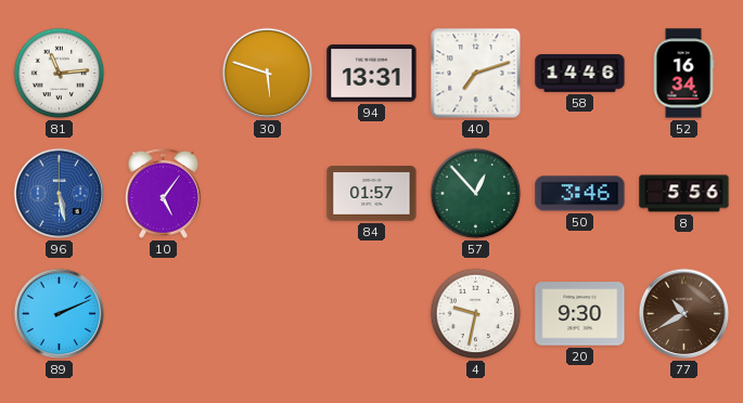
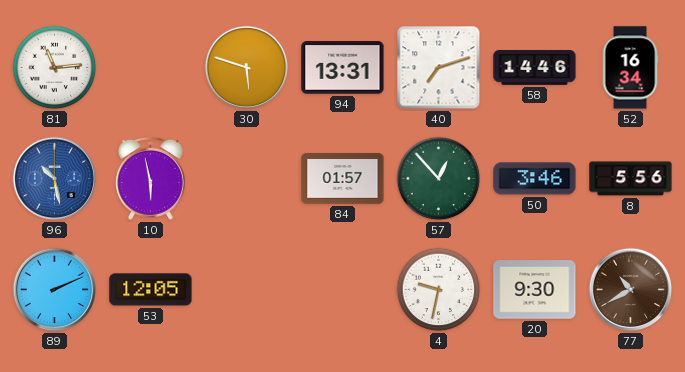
96: 5:28 -> 10:28
10: 5:06 -> 5:58
53: none -> 12:05
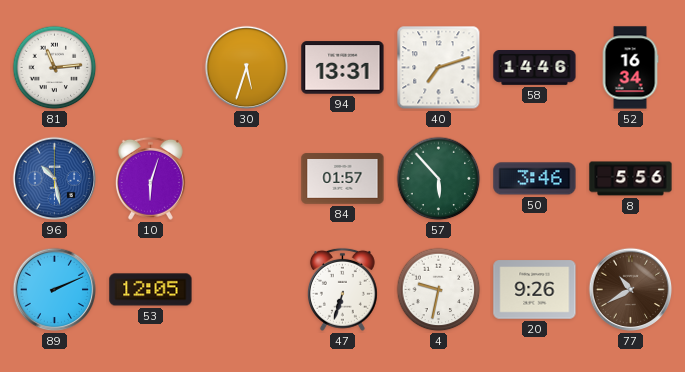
30: 5:48 -> 5:33
10: 5:58 -> 6:03
57: 12:53 -> 5:53
47: none -> 6:33
20: 9:30 -> 9:26
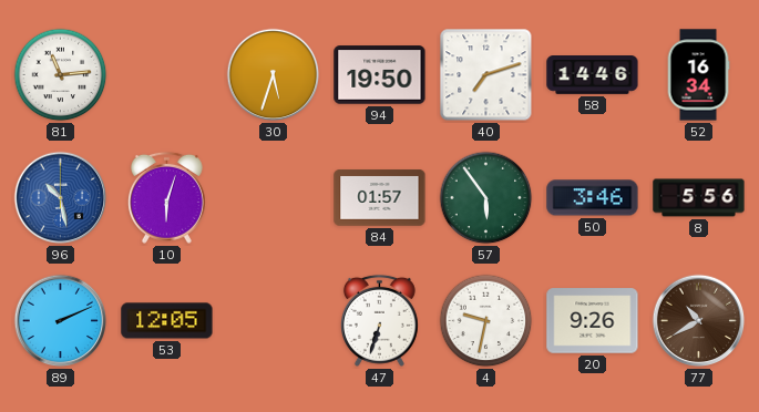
94: 13:31 -> 19:50
57: 5:53 -> 5:54
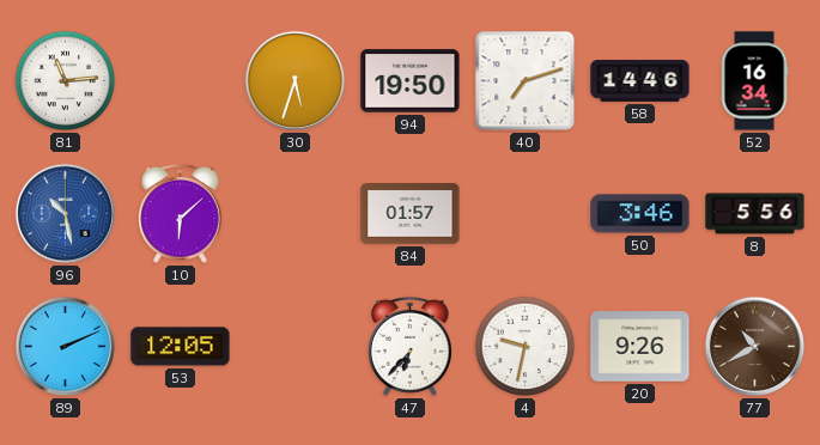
10: 6:03 -> 6:08
57: 5:54 -> none
47: 6:33 -> 6:37
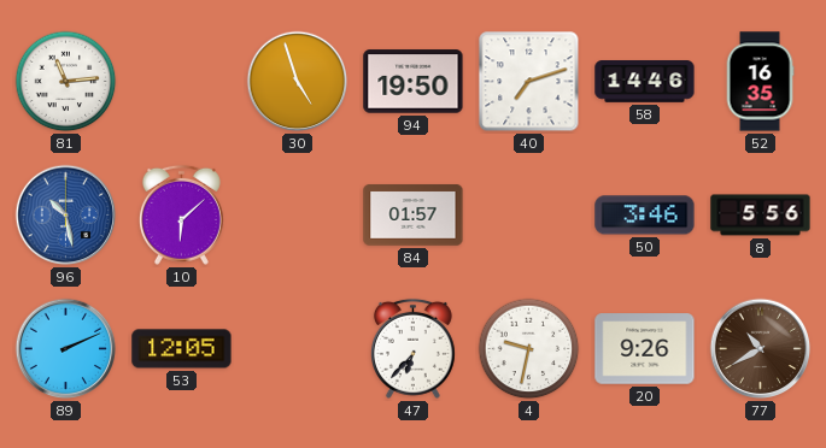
30: 5:33 -> 4:57
52: 16:34 -> 16:35
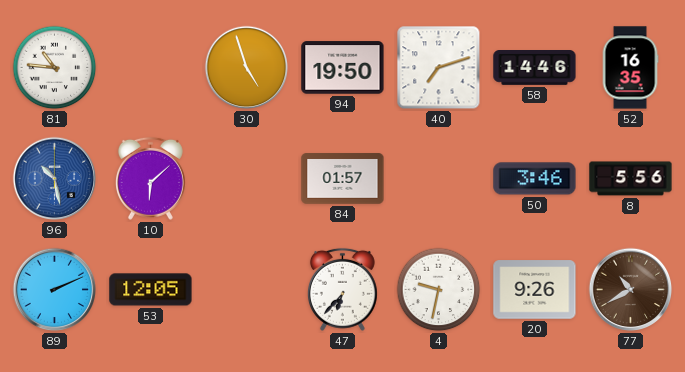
81: 11:14 -> 10:46
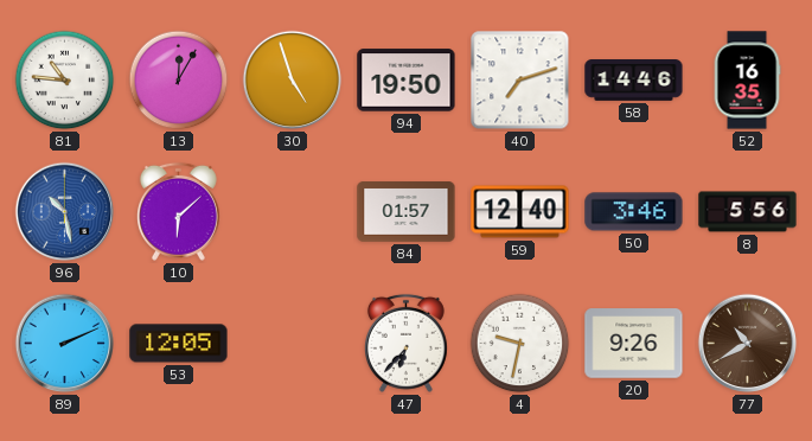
13: none -> 12:05
59: none -> 12:40
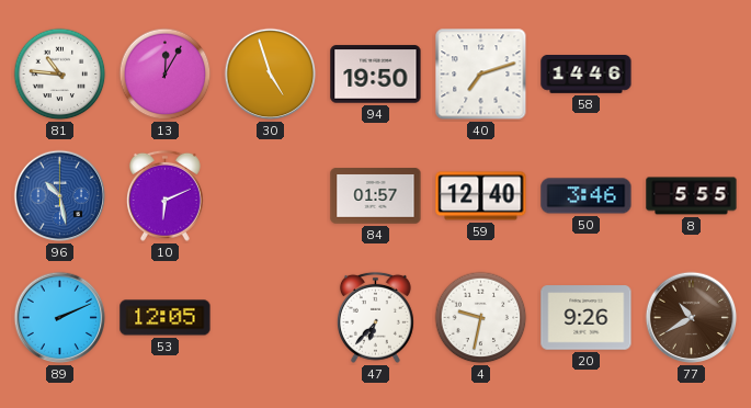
52: 16:35 -> none
10: 6:08 -> 6:11
8: 5:56 -> 5:55
